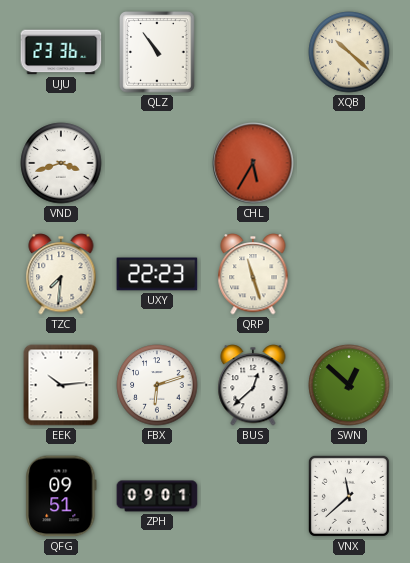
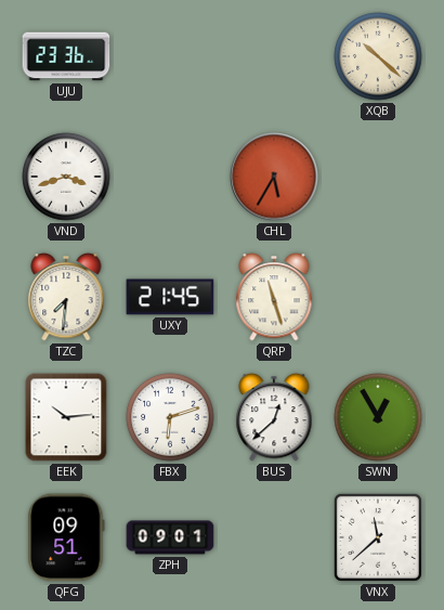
QLZ: 10:54 -> none
UXY: 22:23 -> 21:45
SWN: 12:52 -> 12:55
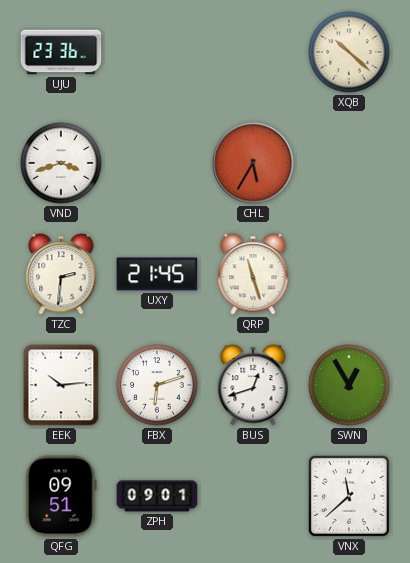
TZC: 7:31 -> 2:31
BUS: 12:38 -> 12:42
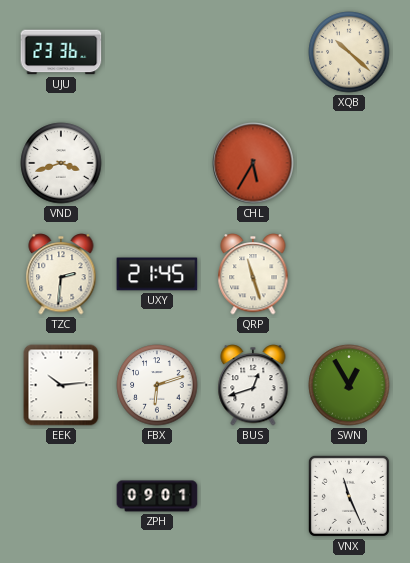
QFG: 09:51 -> none
VNX: 11:38 -> 11:26
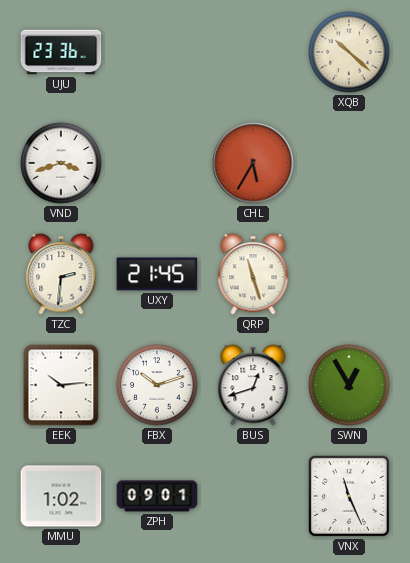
FBX: 6:12 -> 10:12
MMU: none -> 1:02
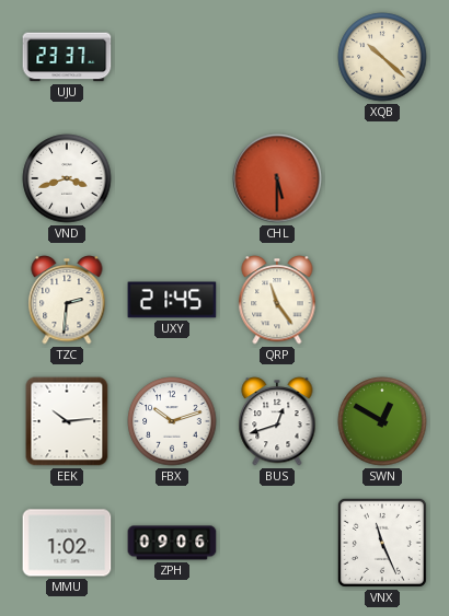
UJU: 23:36 -> 23:37
CHL: 5:35 -> 5:30
QRP: 11:27 -> 11:24
SWN: 12:55 -> 12:50
ZPH: 09:01 -> 09:06
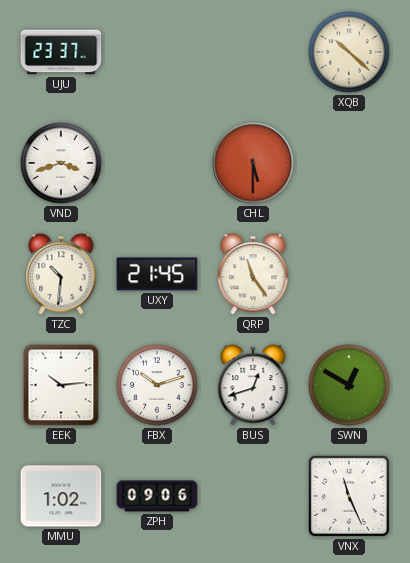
TZC: 2:31 -> 10:31
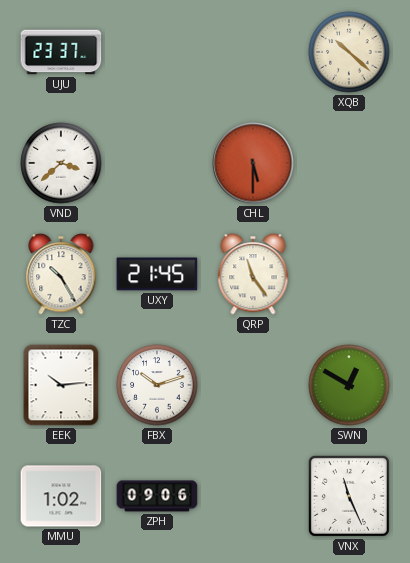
VND: 3:42 -> 3:38
TZC: 10:31 -> 10:25
BUS: 12:42 -> none
